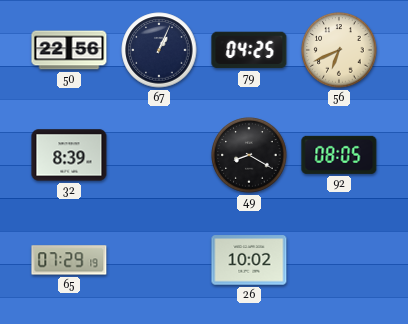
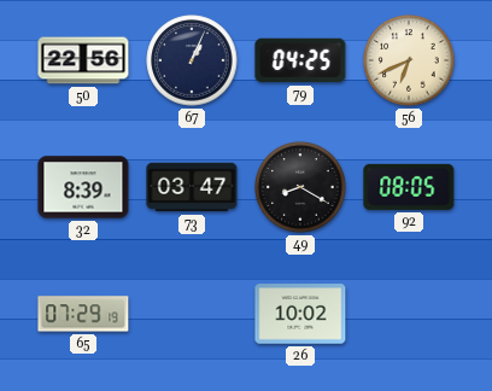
73: none -> 03:47
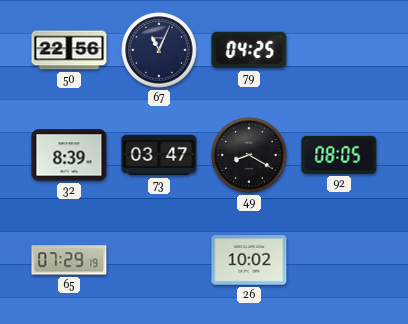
67: 1:04 -> 11:04
56: 6:41 -> none
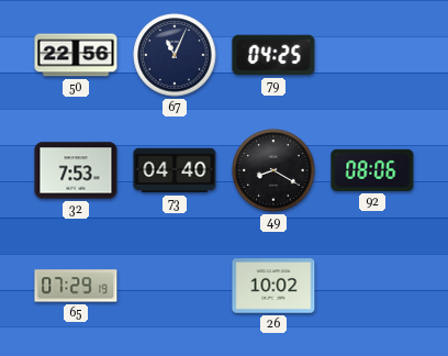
32: 8:39 -> 7:53
73: 03:47 -> 04:40
92: 08:05 -> 08:06
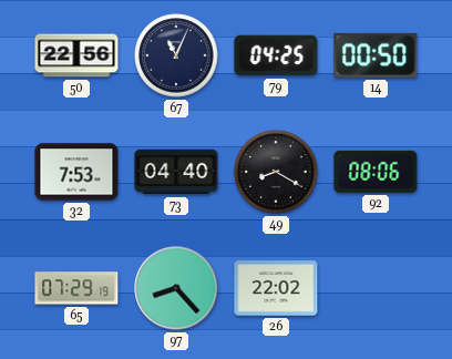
14: none -> 00:50
97: none -> 8:23
26: 10:02 -> 22:02
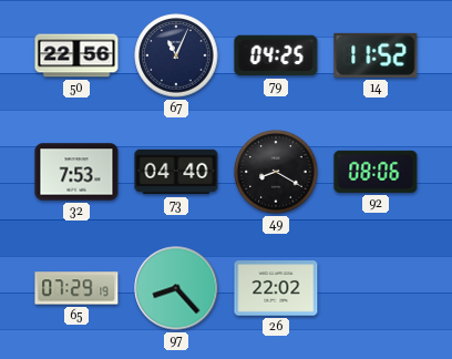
14: 00:50 -> 11:52
